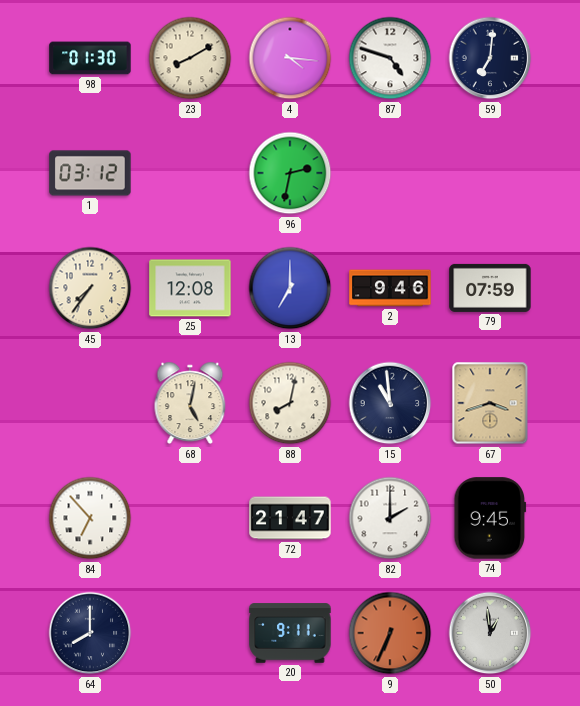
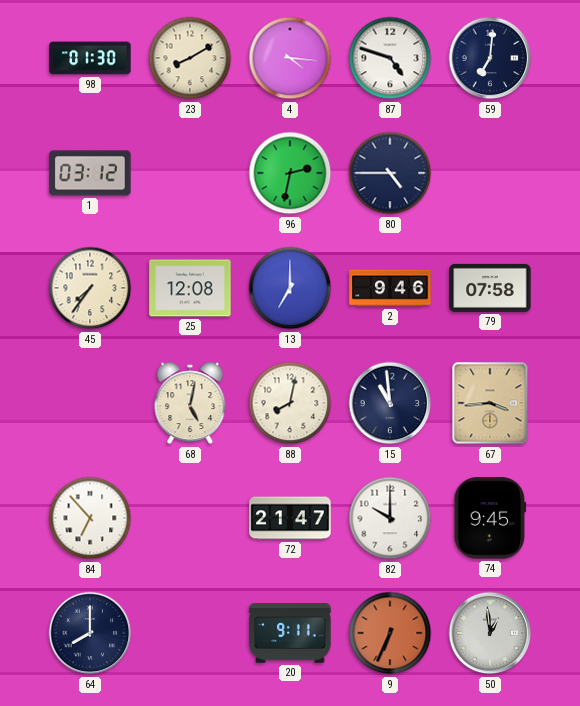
80: none -> 4:45
79: 07:59 -> 07:58
67: 3:42 -> 3:44
82: 2:00 -> 10:00
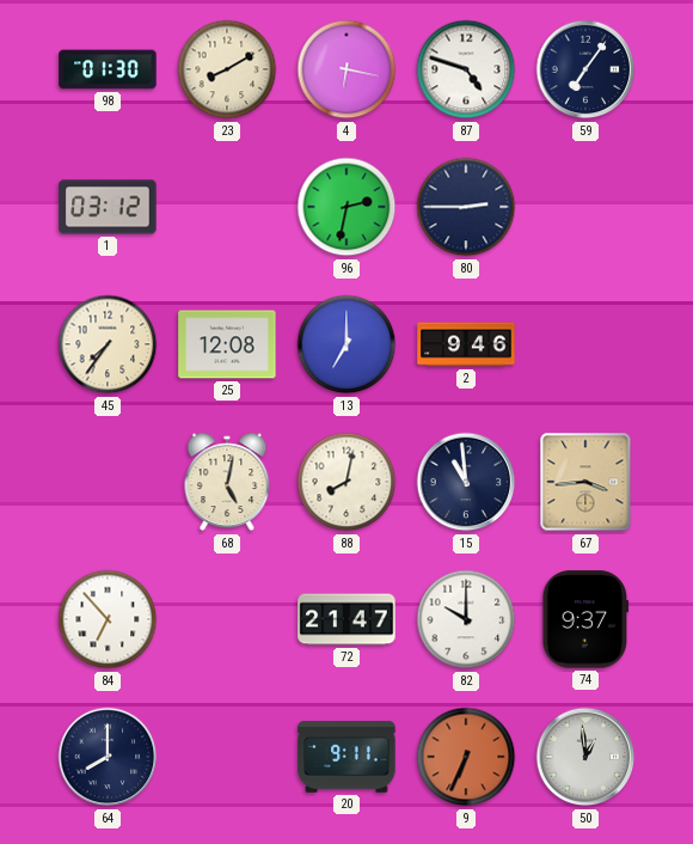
4: 4:16 -> 6:17
59: 7:01 -> 7:06
80: 4:45 -> 2:45
79: 07:58 -> none
74: 9:45 -> 9:37
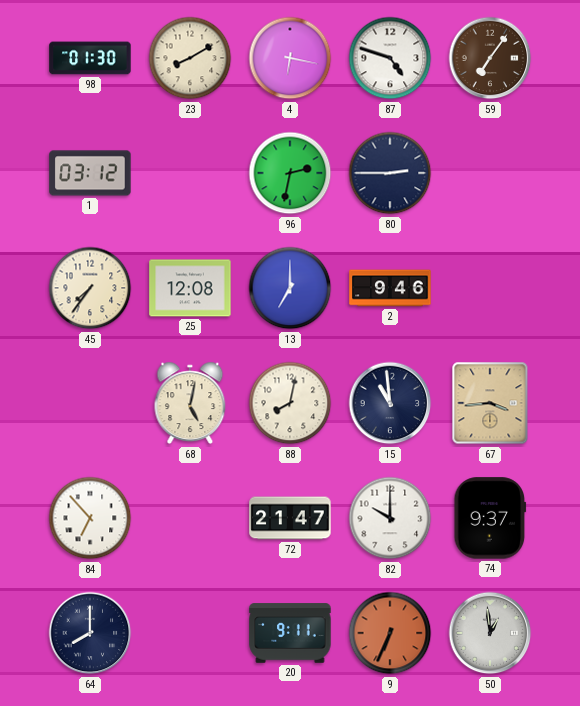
59 dial: navy -> brown
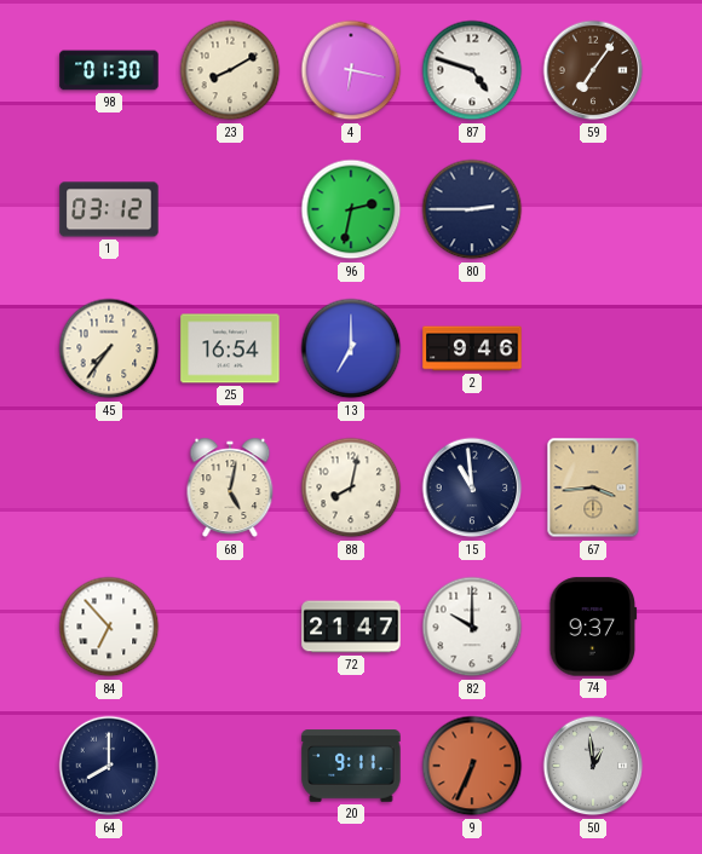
25: 12:08 -> 16:54
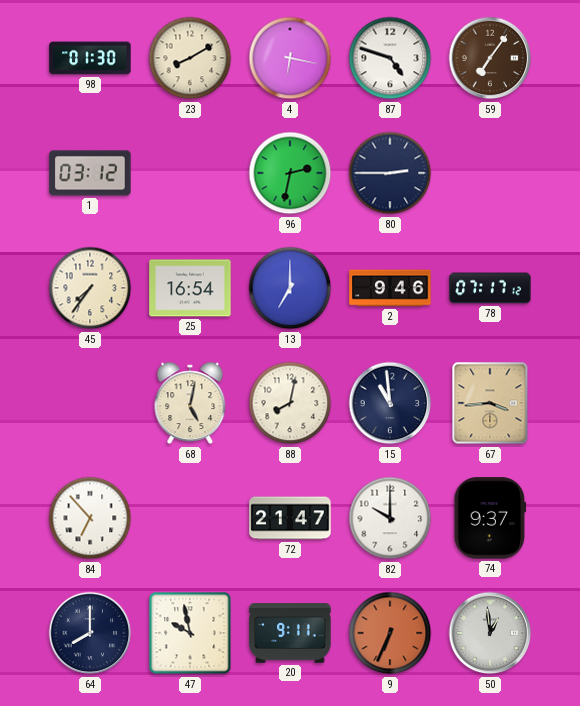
78: none -> 07:17
47: none -> 9:58
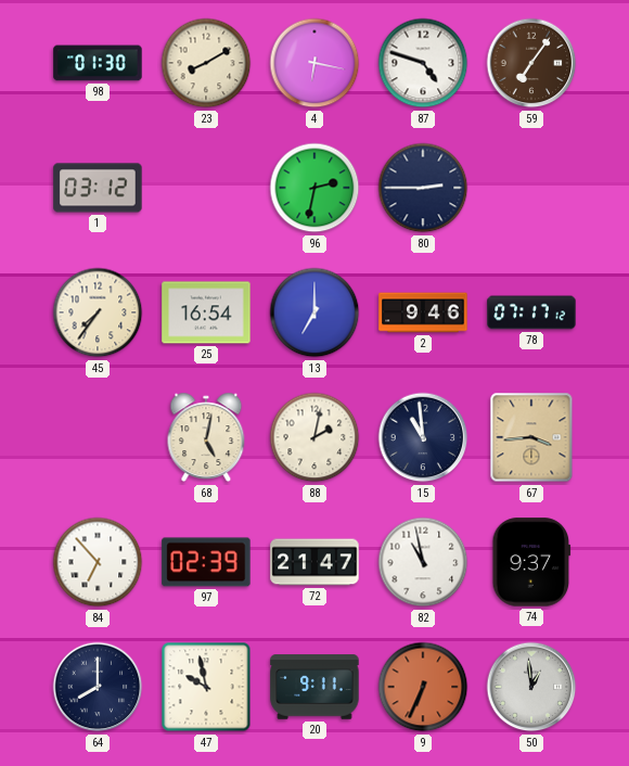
88: 8:02 -> 2:02
97: none -> 02:39
82: 10:00 -> 10:58
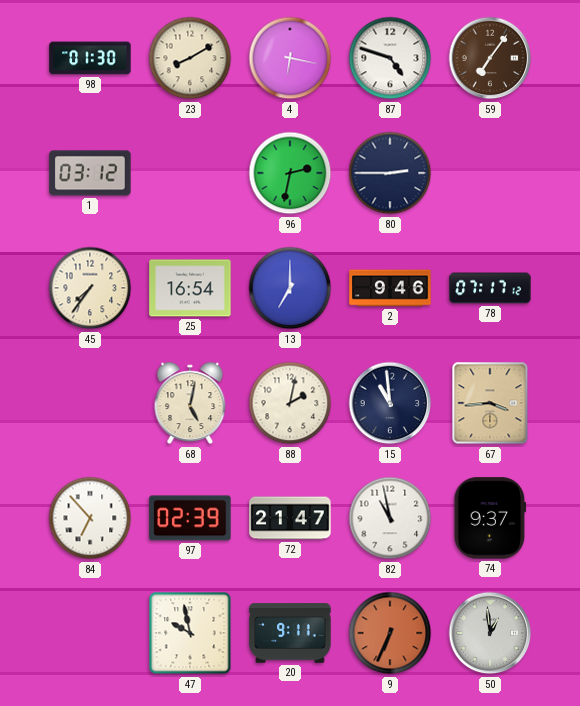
64: 8:00 -> none
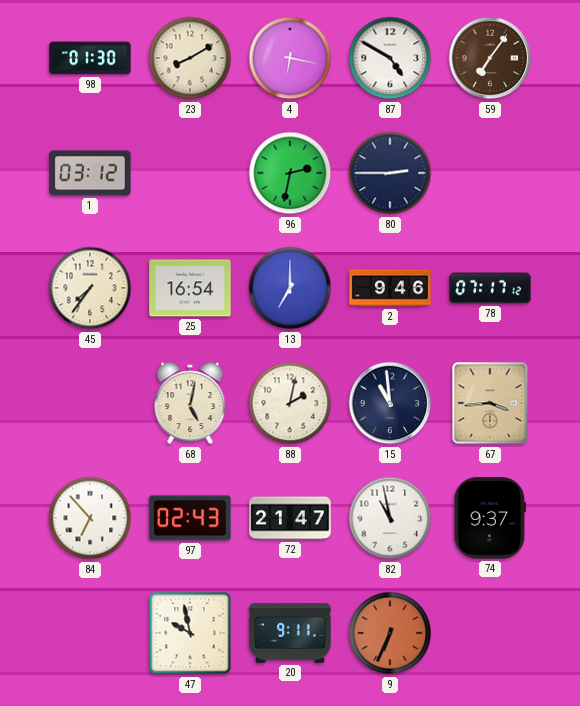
87: 4:48 -> 4:50
97: 02:39 -> 02:43
50: 12:59 -> none
